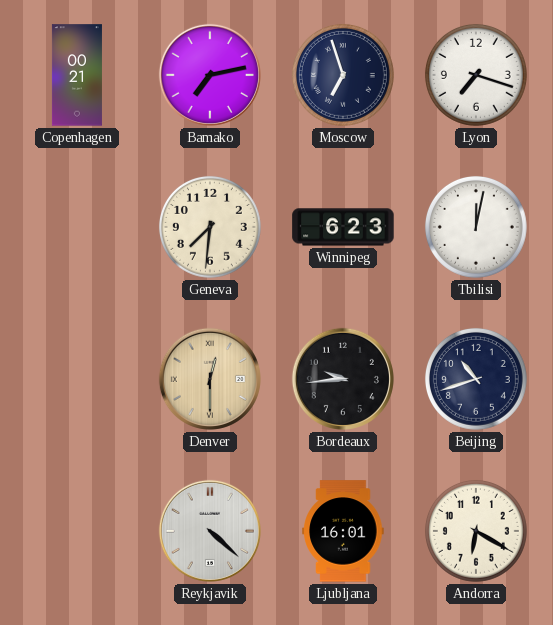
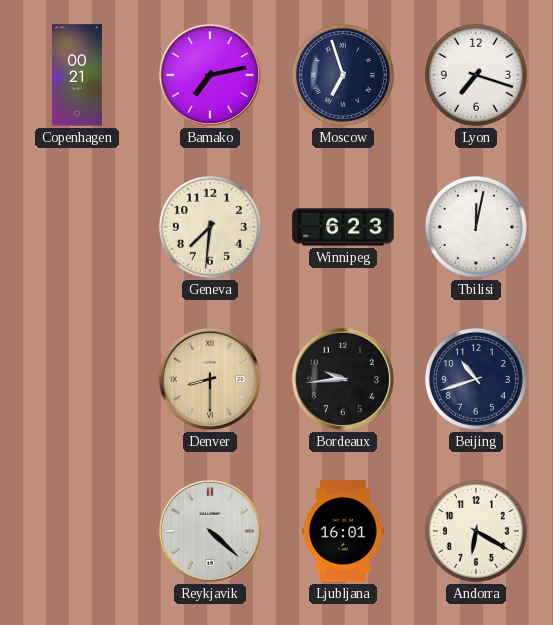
Denver: 12:30 -> 8:30
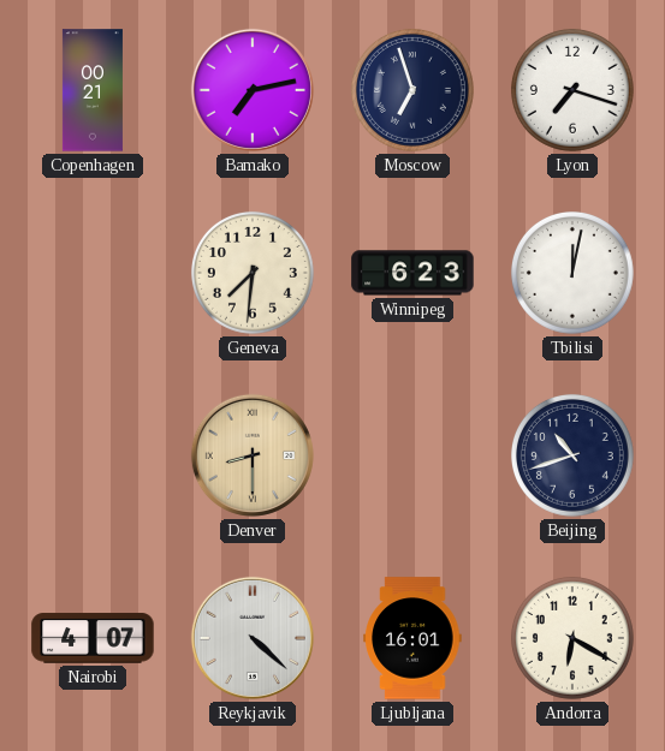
Bordeaux: 9:44 -> none
Nairobi: none -> 4:07
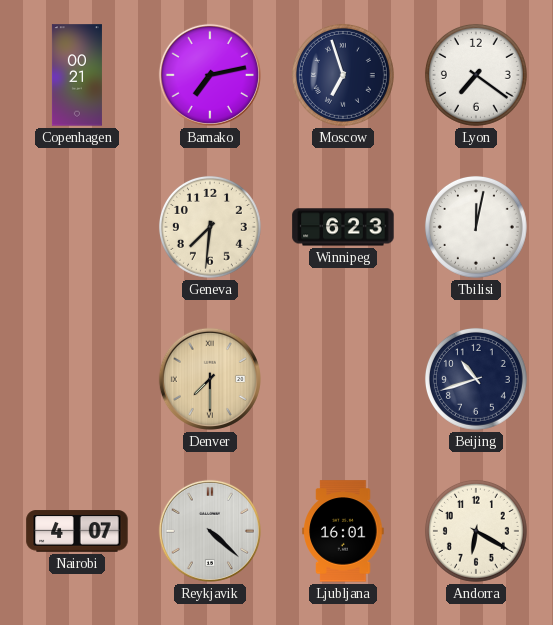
Lyon: 7:18 -> 7:21
Denver: 8:30 -> 7:30
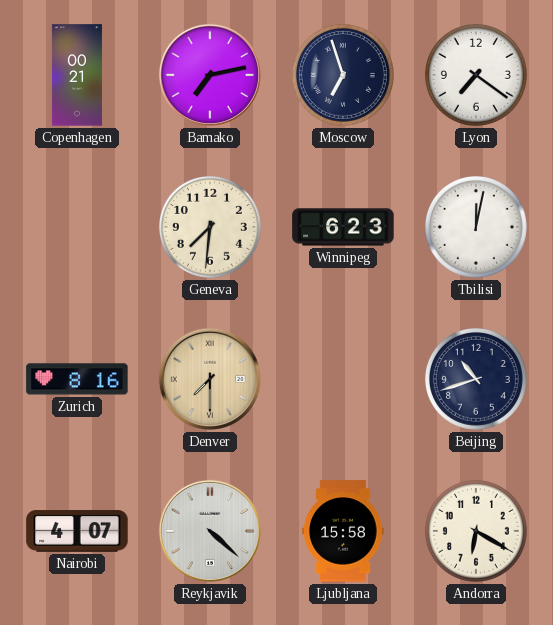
Zurich: none -> 8:16
Ljubljana: 16:01 -> 15:58
